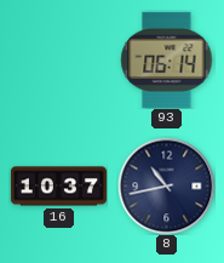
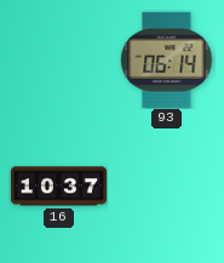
8: 10:43 -> none
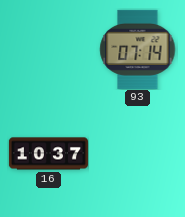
93: 06:14 -> 07:14
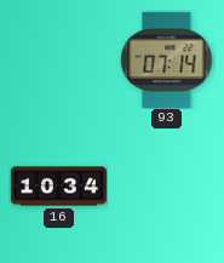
16: 10:37 -> 10:34
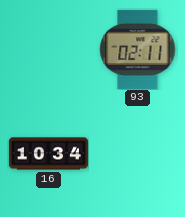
93: 07:14 -> 02:11
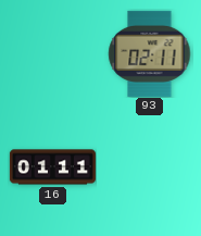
16: 10:34 -> 01:11
